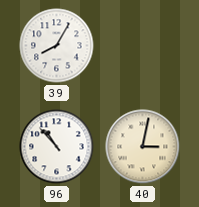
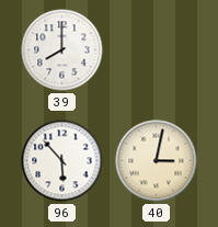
39: 8:05 -> 8:00
96: 10:53 -> 5:53
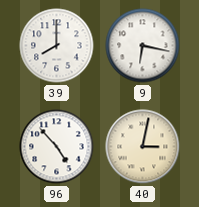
9: none -> 6:17
96: 5:53 -> 4:53
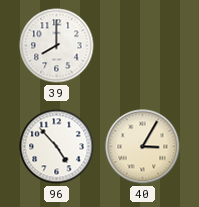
9: 6:17 -> none
40: 3:02 -> 3:05
